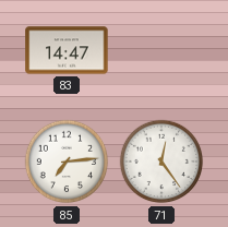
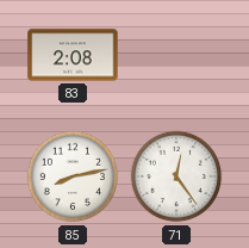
83: 14:47 -> 2:08
85: 7:14 -> 8:13
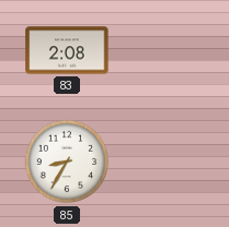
85: 8:13 -> 8:35
71: 12:24 -> none
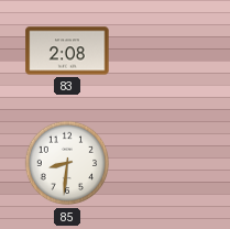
85: 8:35 -> 8:31
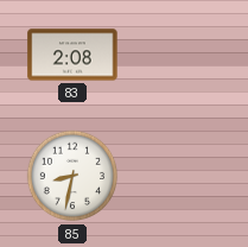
85: 8:31 -> 8:32
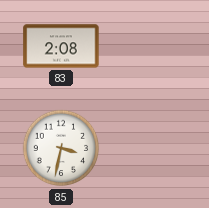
85: 8:32 -> 3:32
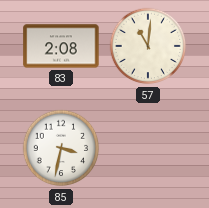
57: none -> 11:01
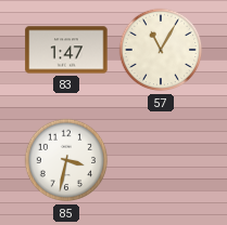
83: 2:08 -> 1:47
57: 11:01 -> 11:05
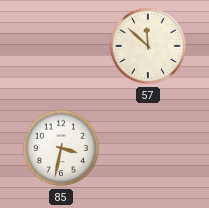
83: 1:47 -> none
57: 11:05 -> 11:52
